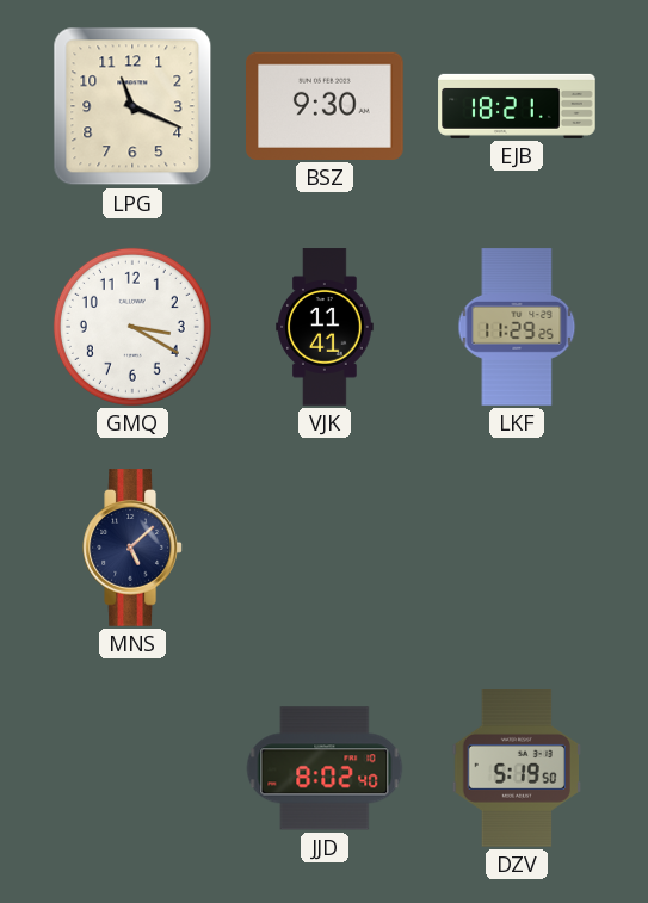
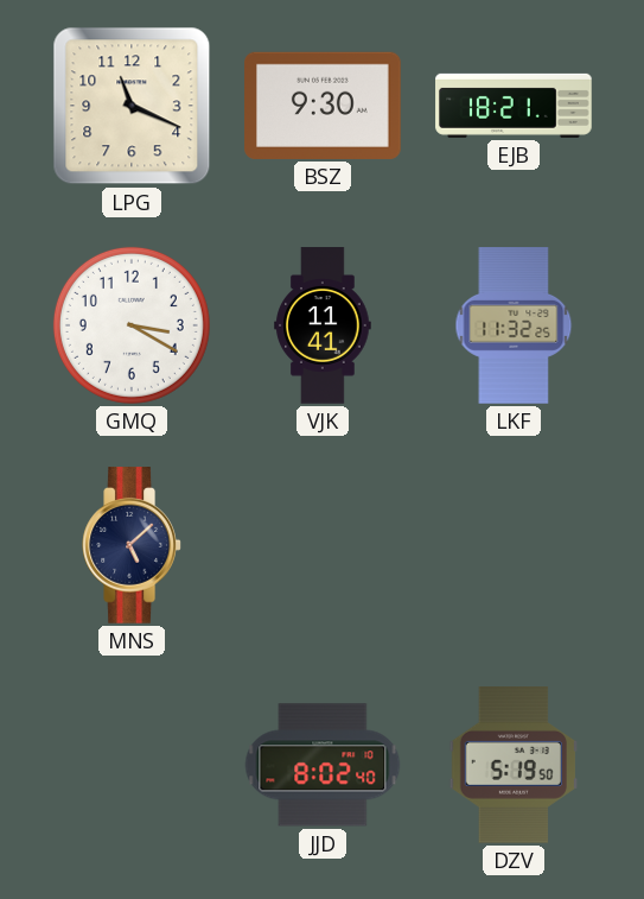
LKF: 11:29 -> 11:32
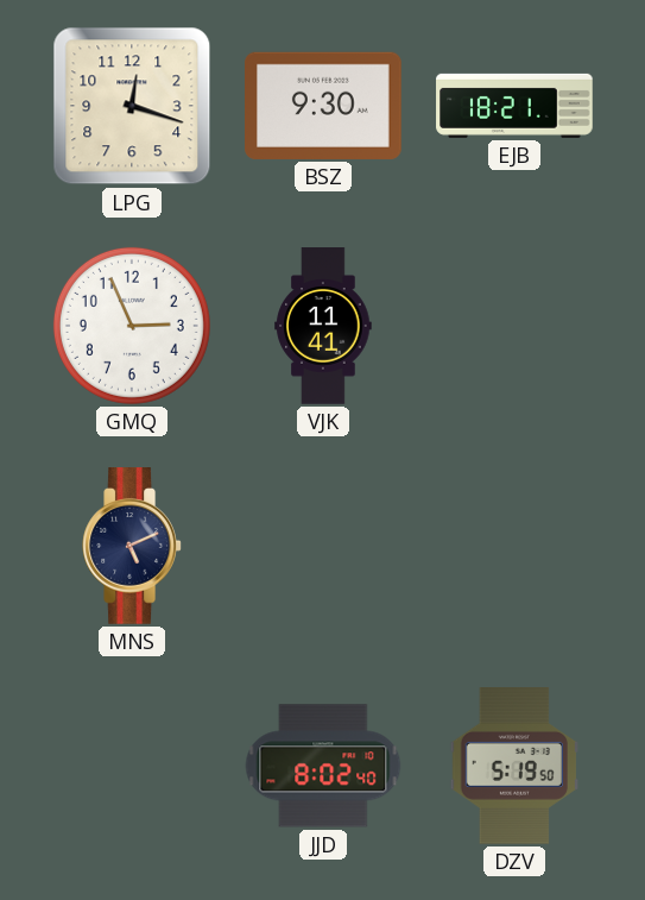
LPG: 11:19 -> 12:18
GMQ: 3:20 -> 2:56
LKF: 11:32 -> none
MNS: 5:08 -> 5:11
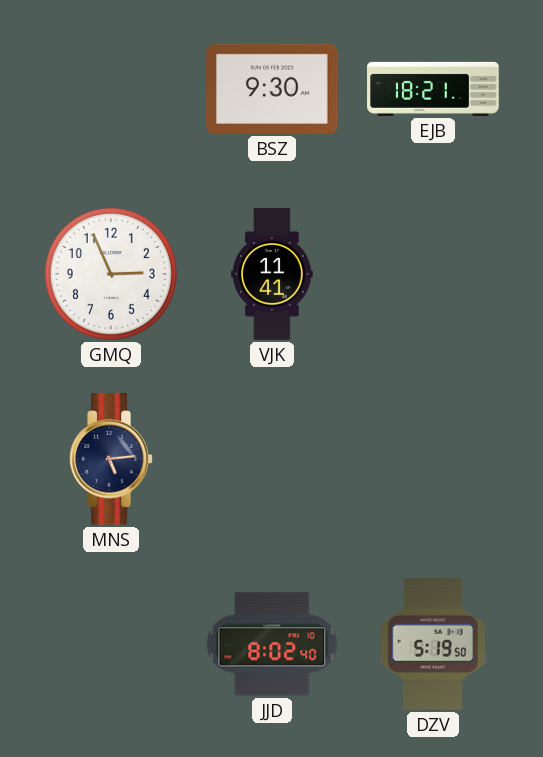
LPG: 12:18 -> none
MNS: 5:11 -> 5:14
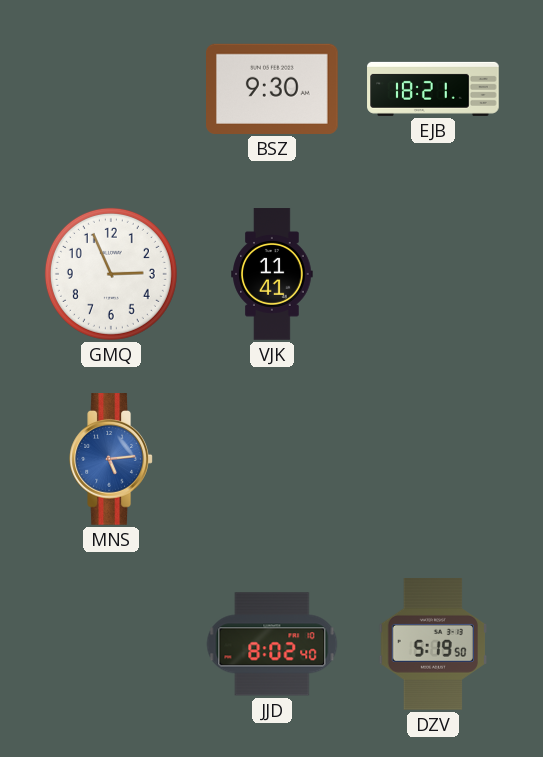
MNS dial: navy -> blue
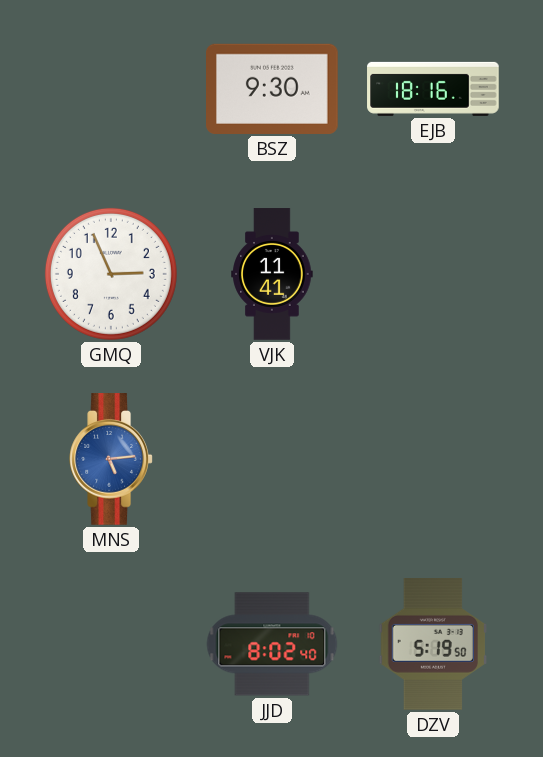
EJB: 18:21 -> 18:16
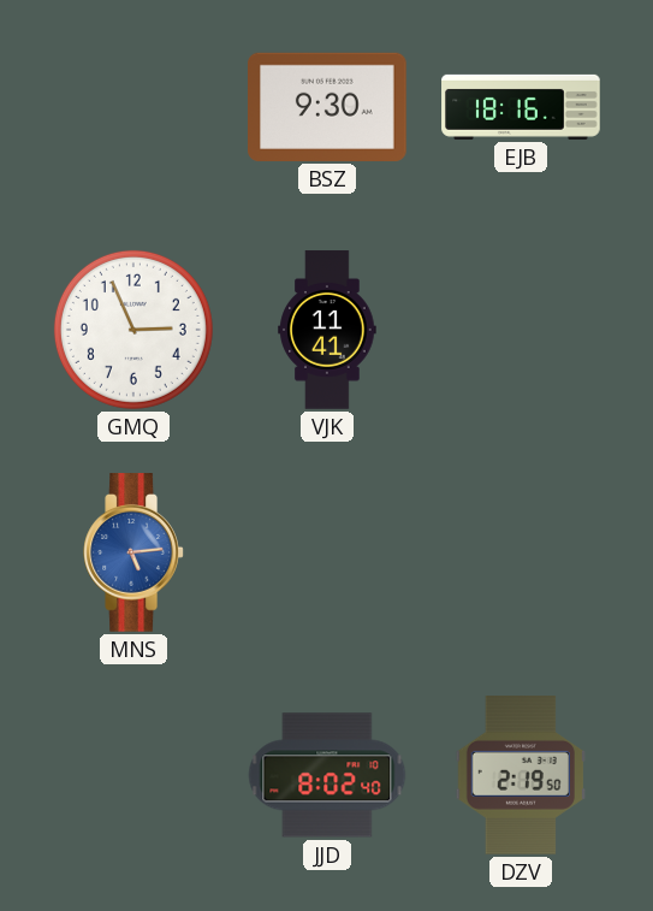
DZV: 5:19 -> 2:19
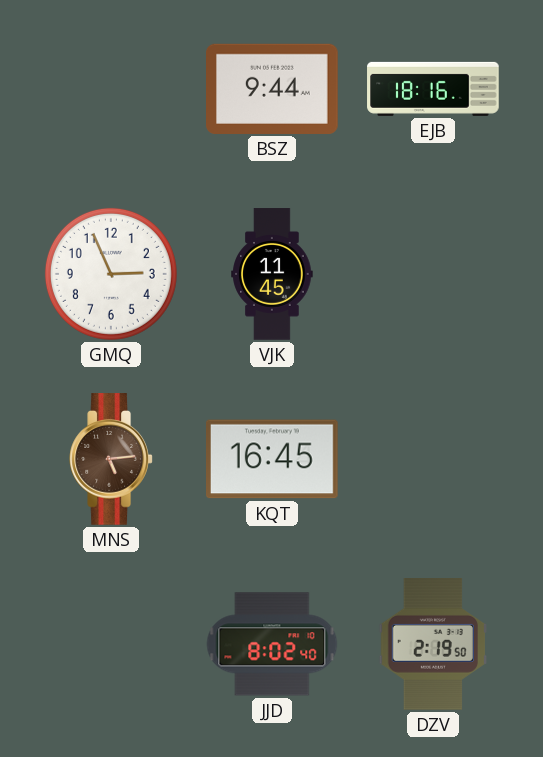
BSZ: 9:30 -> 9:44
VJK: 11:41 -> 11:45
MNS dial: blue -> brown
KQT: none -> 16:45
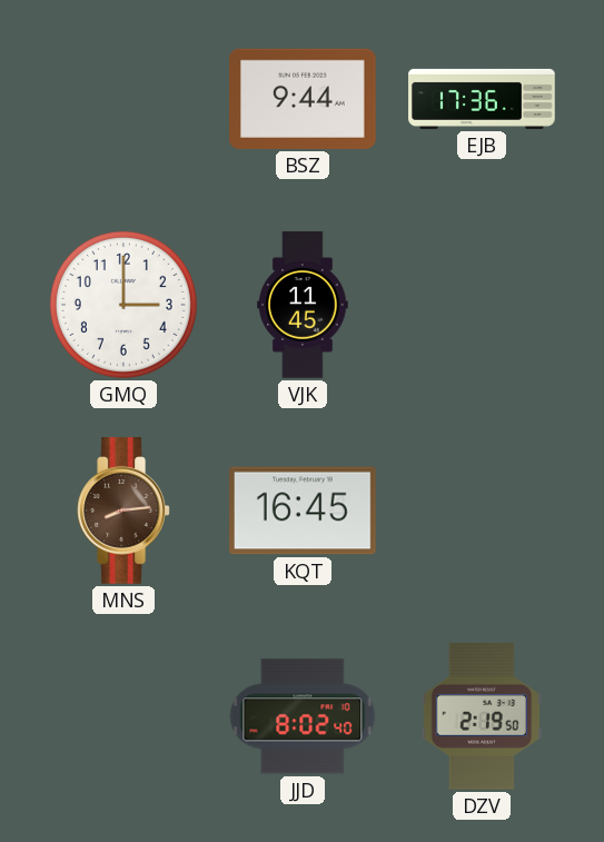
EJB: 18:16 -> 17:36
GMQ: 2:56 -> 3:00
MNS: 5:14 -> 8:14
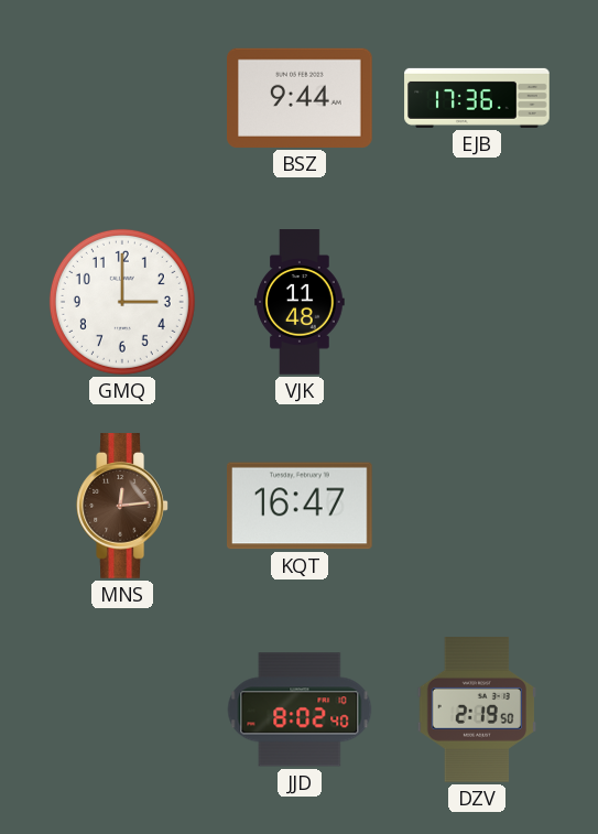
VJK: 11:45 -> 11:48
MNS: 8:14 -> 12:14
KQT: 16:45 -> 16:47
